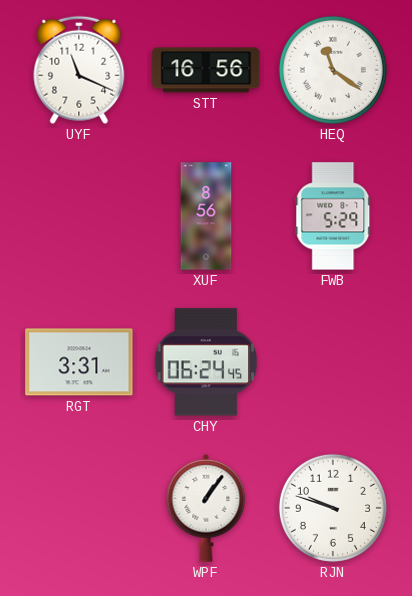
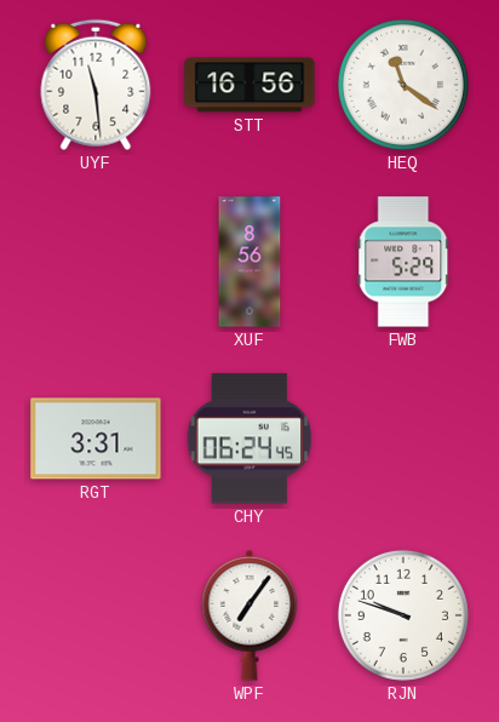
UYF: 11:19 -> 11:29
WPF: 1:06 -> 7:06
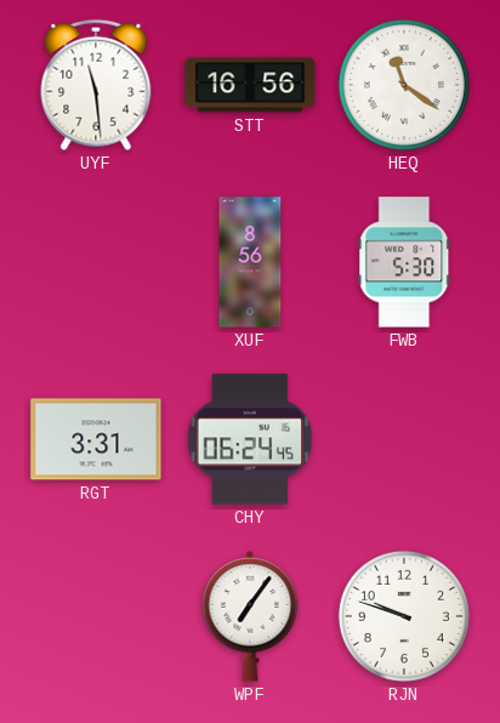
FWB: 5:29 -> 5:30
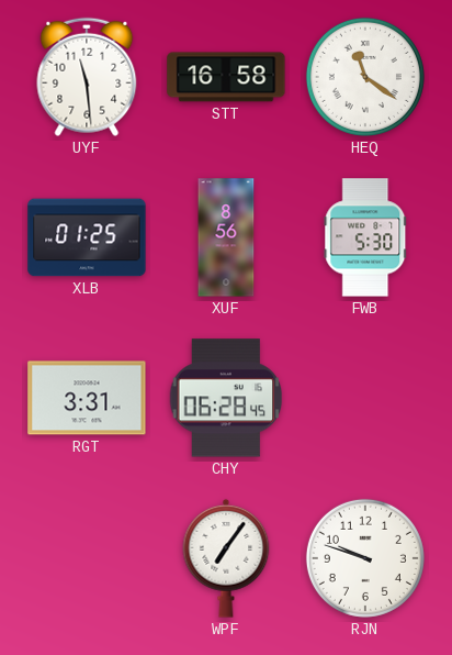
STT: 16:56 -> 16:58
XLB: none -> 01:25
CHY: 06:24 -> 06:28
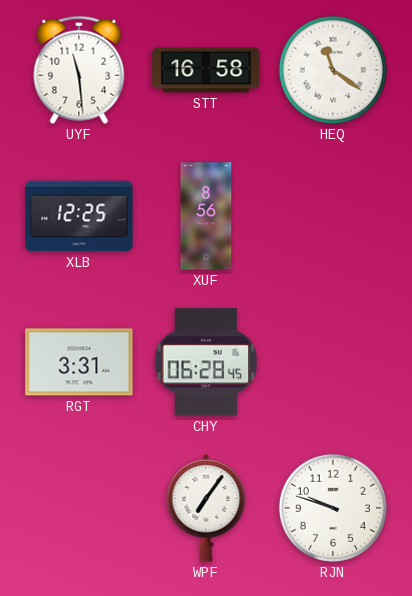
XLB: 01:25 -> 12:25
FWB: 5:30 -> none
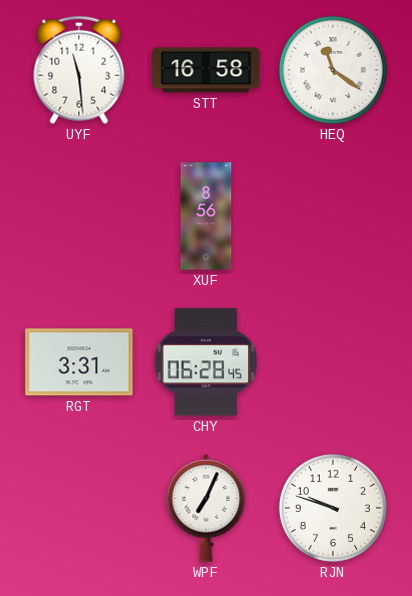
XLB: 12:25 -> none
WPF: 7:06 -> 7:04
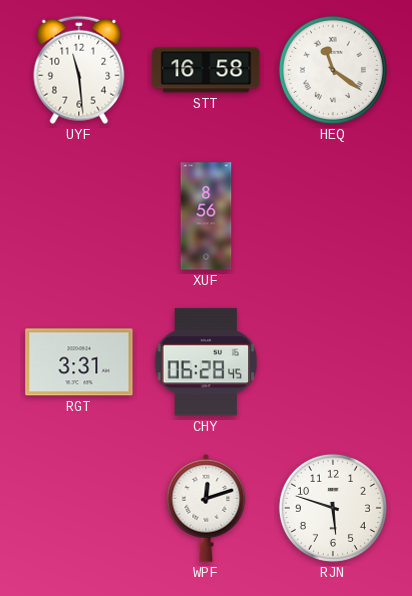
WPF: 7:04 -> 12:12
RJN: 9:48 -> 5:48
